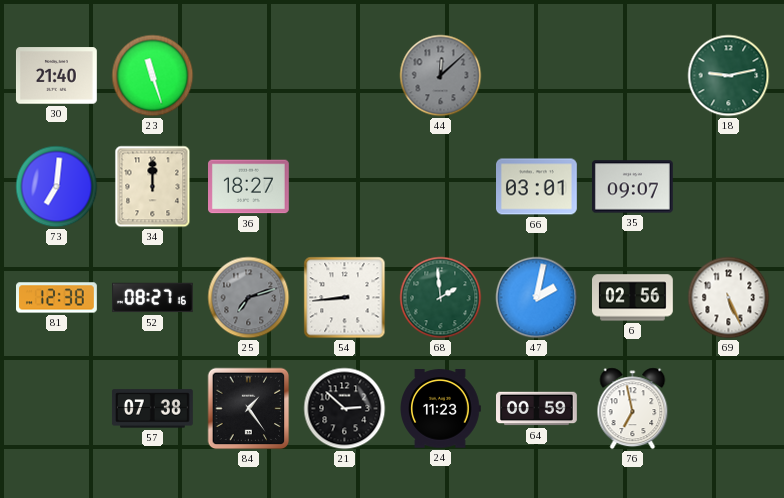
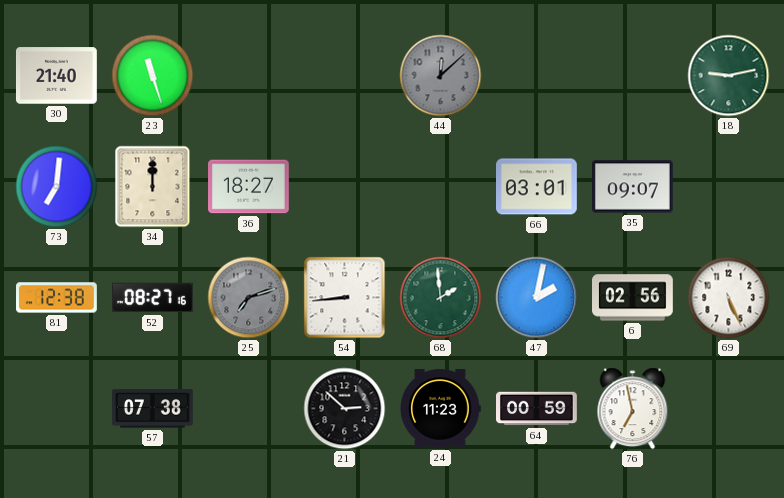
84: 1:24 -> none
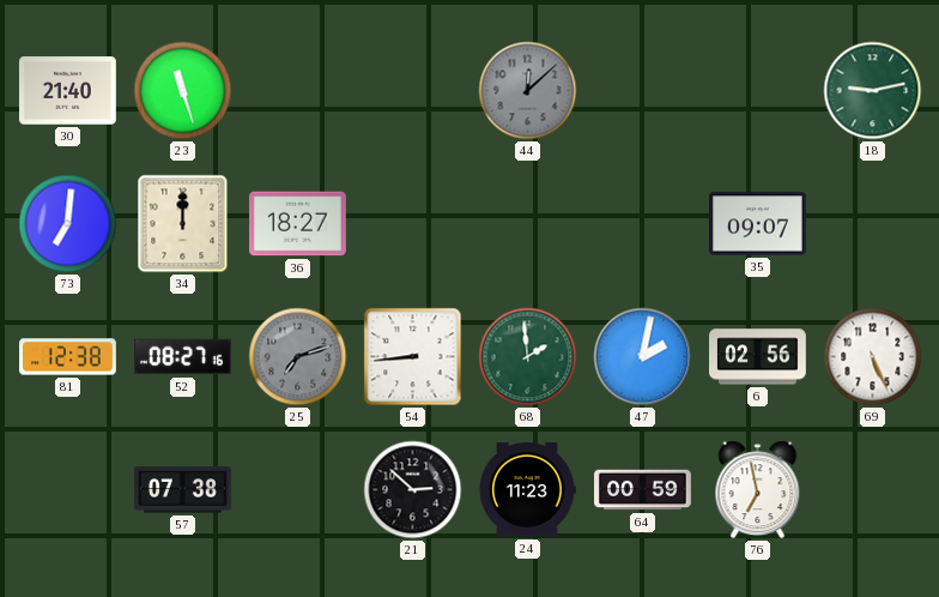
66: 03:01 -> none
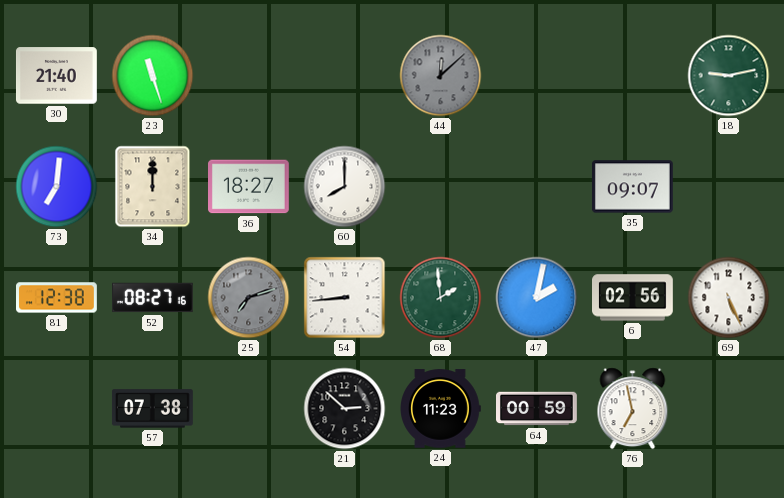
60: none -> 8:00
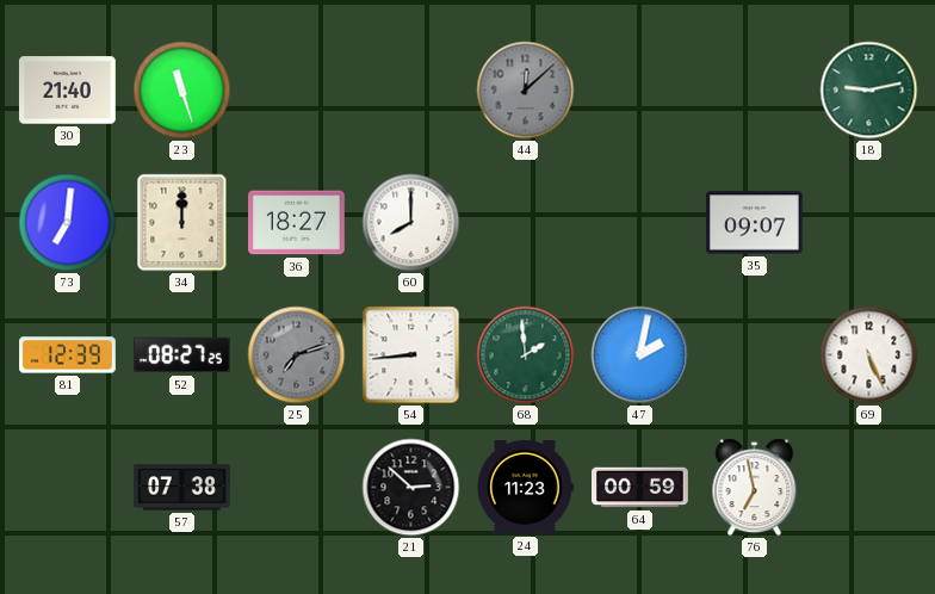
81: 12:38 -> 12:39
52: 08:27:16 -> 08:27:25
6: 02:56 -> none
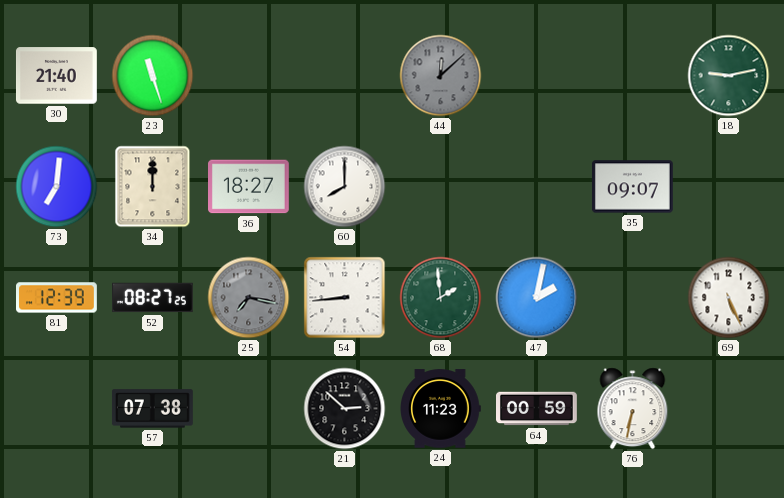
25: 7:12 -> 7:17
76: 6:58 -> 6:32
